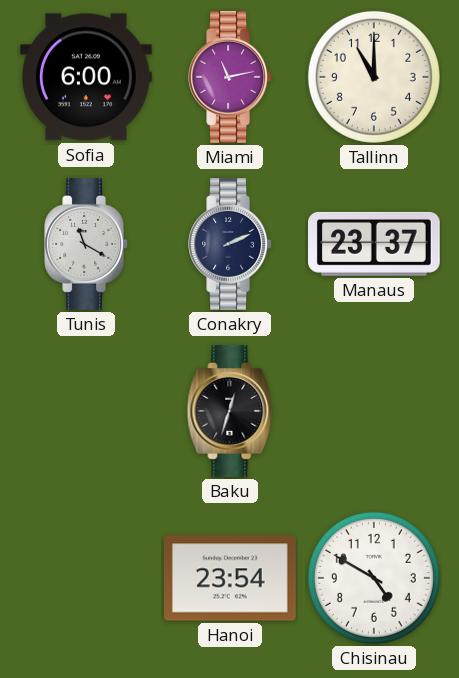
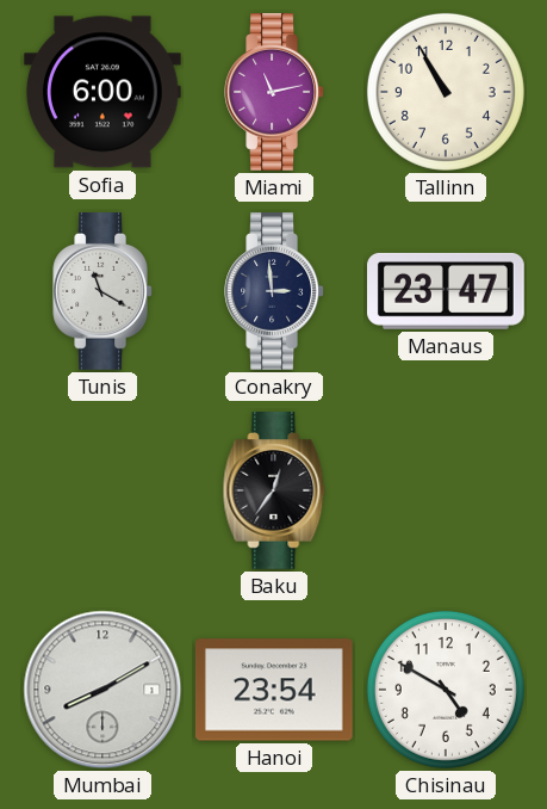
Tallinn: 11:00 -> 10:55
Conakry: 2:11 -> 2:59
Manaus: 23:37 -> 23:47
Baku: 12:33 -> 12:36
Mumbai: none -> 8:10
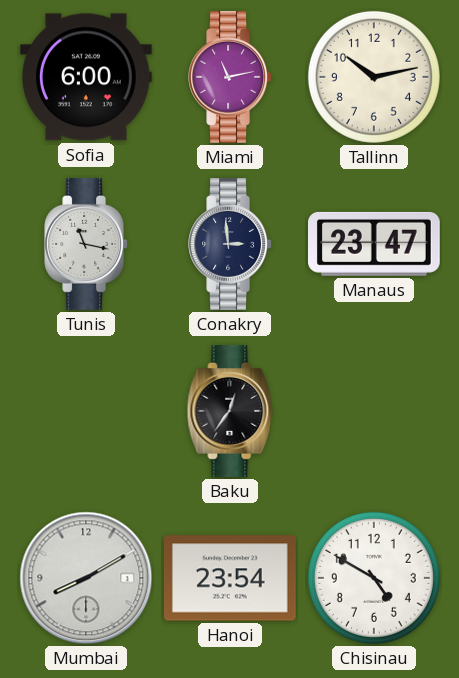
Tallinn: 10:55 -> 10:13
Tunis: 11:20 -> 11:17
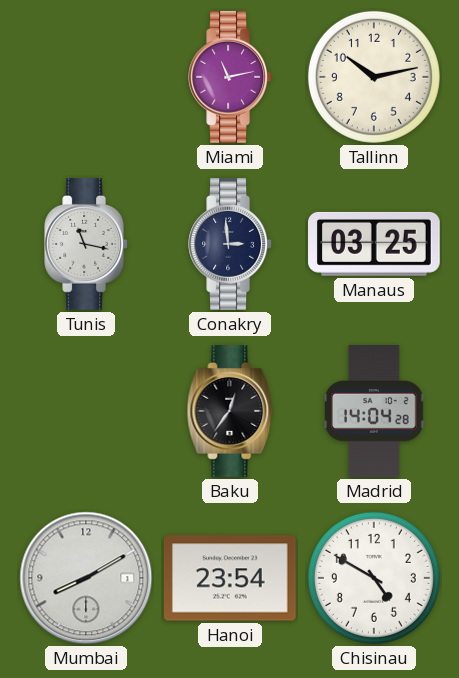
Sofia: 6:00 -> none
Manaus: 23:47 -> 03:25
Madrid: none -> 14:04
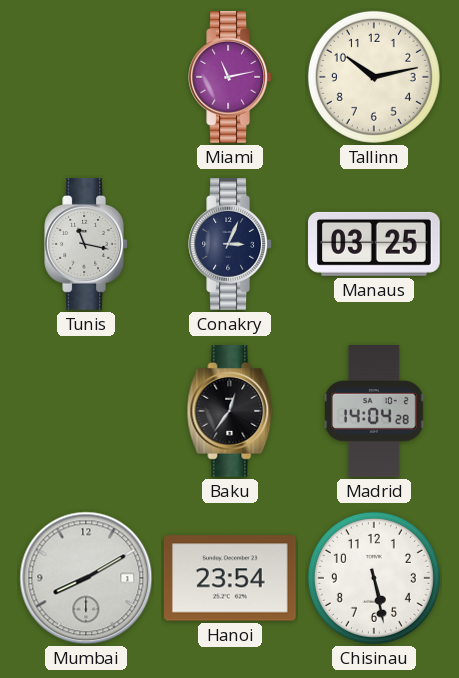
Conakry: 2:59 -> 3:04
Chisinau: 4:50 -> 5:28
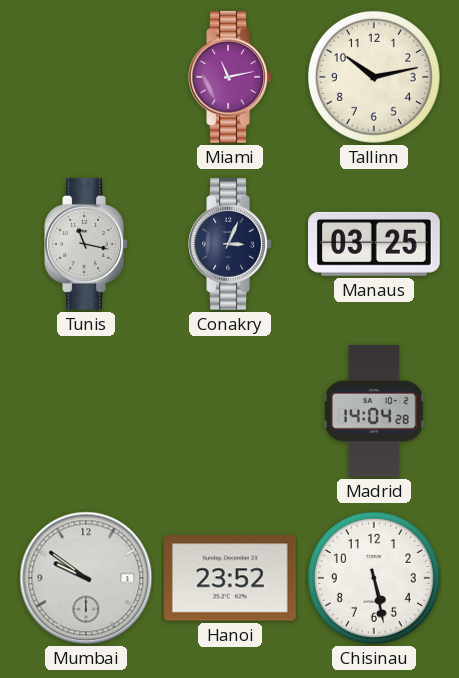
Baku: 12:36 -> none
Mumbai: 8:10 -> 9:51
Hanoi: 23:54 -> 23:52
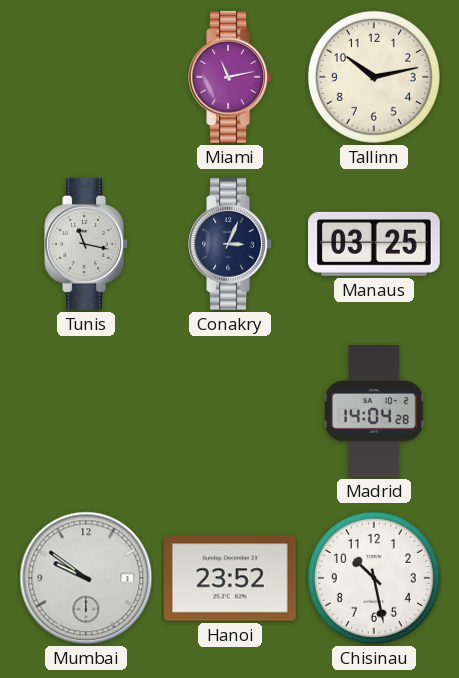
Chisinau: 5:28 -> 10:28
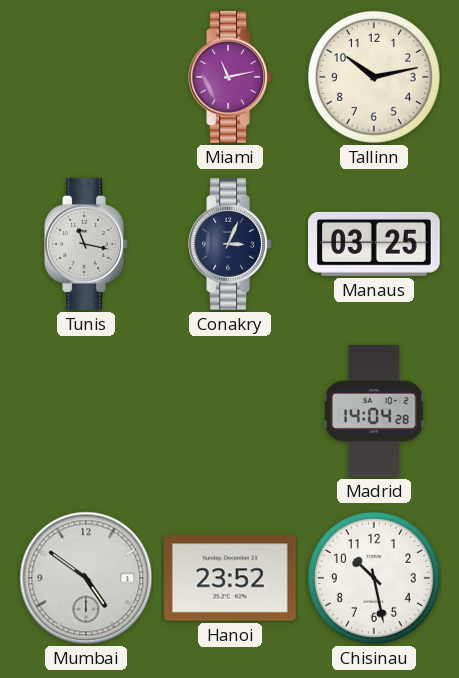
Mumbai: 9:51 -> 4:51
